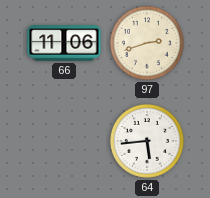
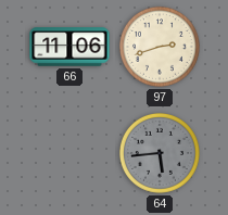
64 dial: white -> grey
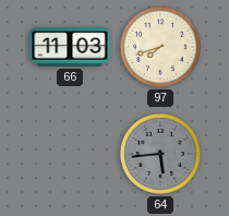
66: 11:06 -> 11:03
97: 2:42 -> 7:42
